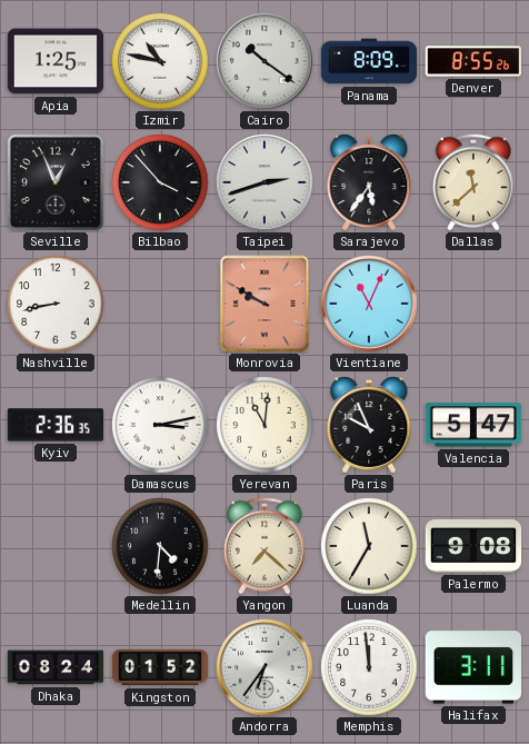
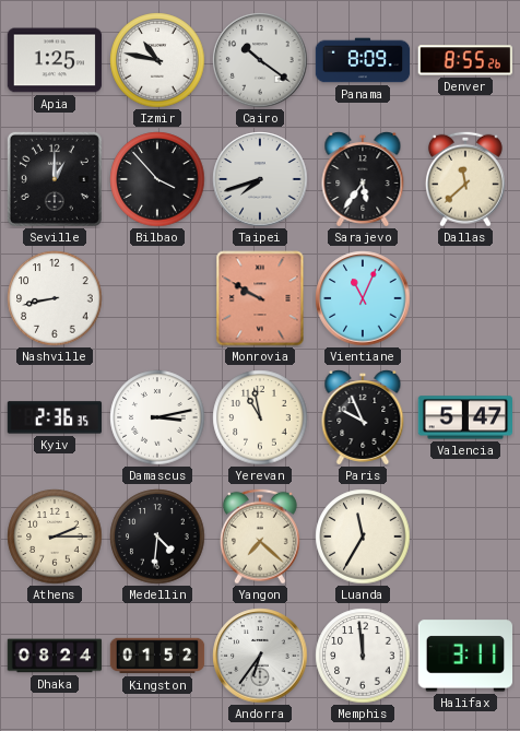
Seville: 12:56 -> 1:00
Taipei: 2:42 -> 7:42
Yerevan: 11:01 -> 10:58
Athens: none -> 2:15
Palermo: 9:08 -> none
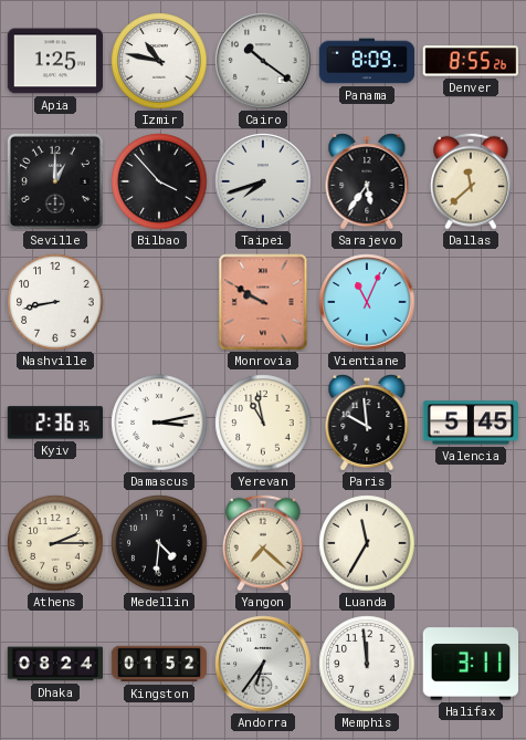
Paris: 9:56 -> 9:59
Valencia: 5:47 -> 5:45
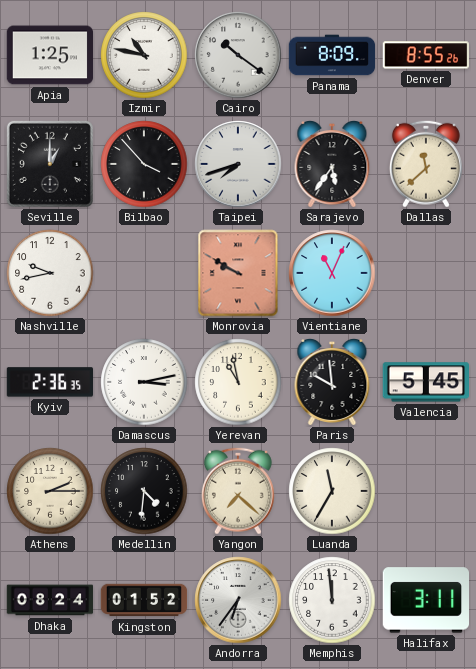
Nashville: 8:43 -> 9:43
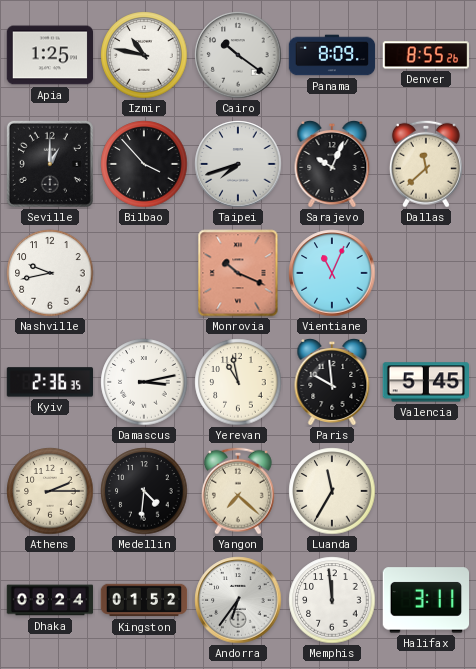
Sarajevo: 5:36 -> 10:04
Monrovia: 9:50 -> 10:19
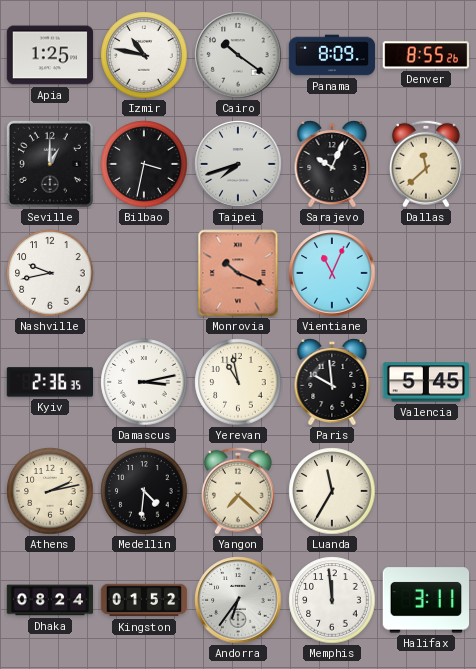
Bilbao: 3:53 -> 3:32
Athens: 2:15 -> 2:13
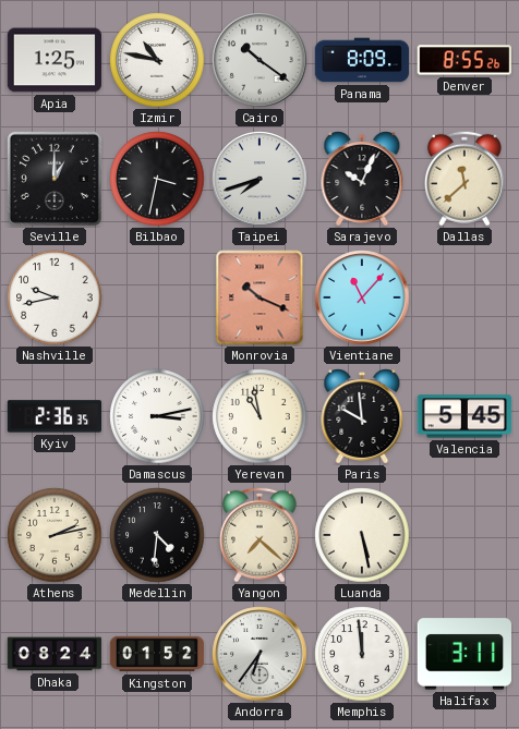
Vientiane: 11:04 -> 11:07
Luanda: 11:35 -> 5:28
